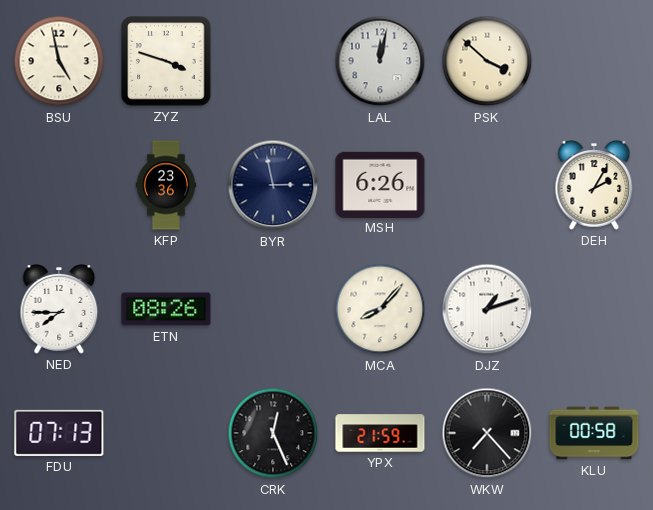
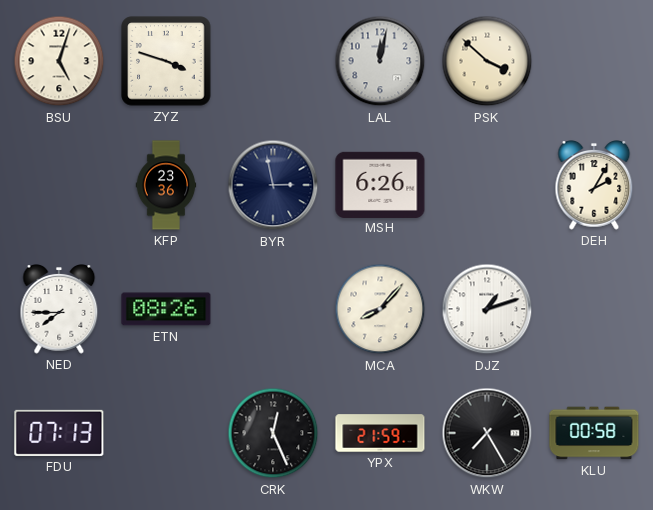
BSU: 4:58 -> 5:03
WKW: 7:23 -> 7:25
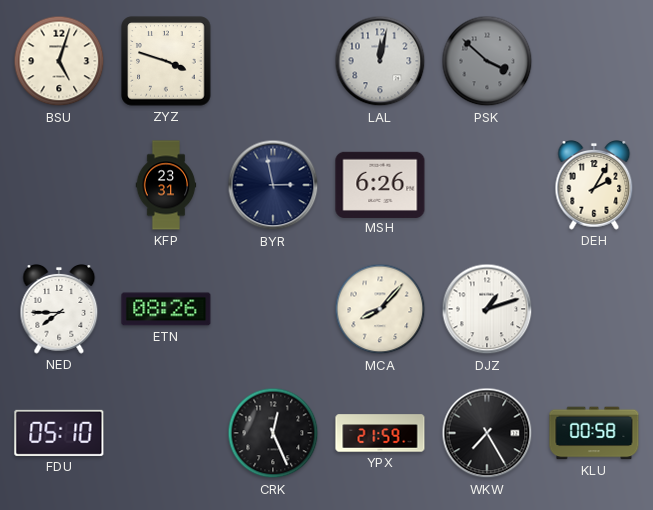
PSK dial: cream -> grey
KFP: 23:36 -> 23:31
FDU: 07:13 -> 05:10
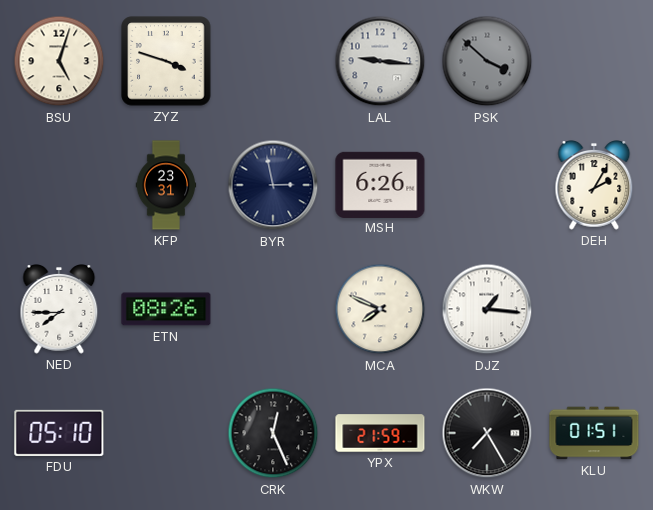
LAL: 12:02 -> 9:16
MCA: 8:07 -> 7:49
DJZ: 1:12 -> 1:16
KLU: 00:58 -> 01:51
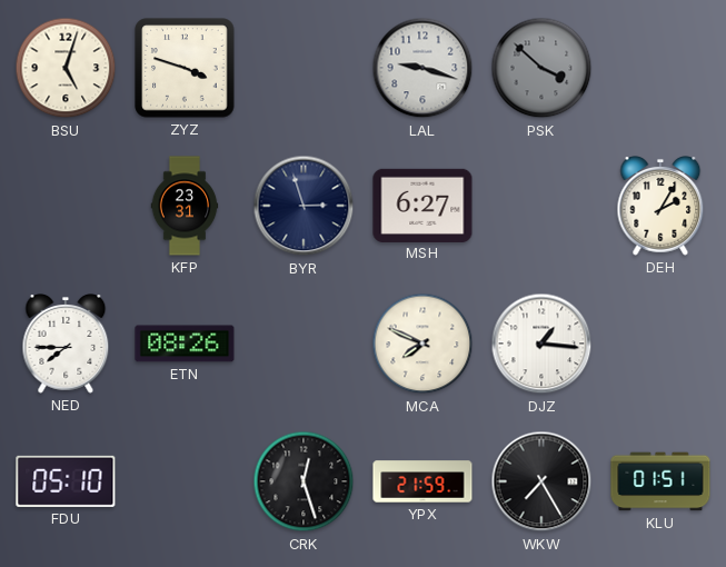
LAL: 9:16 -> 9:18
BYR: 2:58 -> 2:57
MSH: 6:26 -> 6:27
CRK: 12:26 -> 12:27
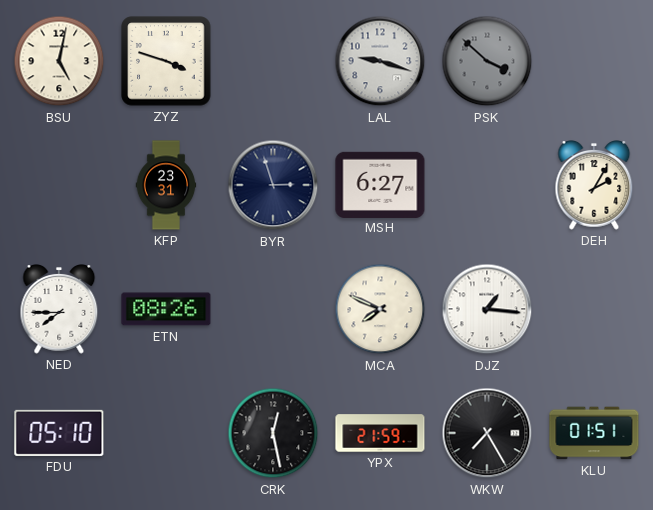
BSU: 5:03 -> 5:02
CRK: 12:27 -> 12:28
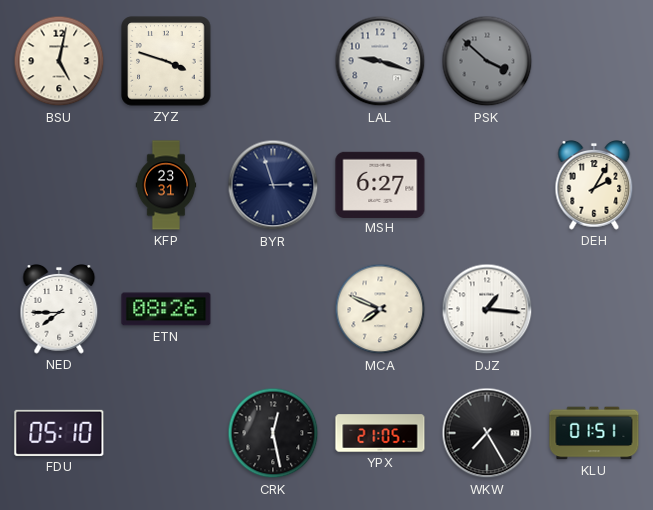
YPX: 21:59 -> 21:05
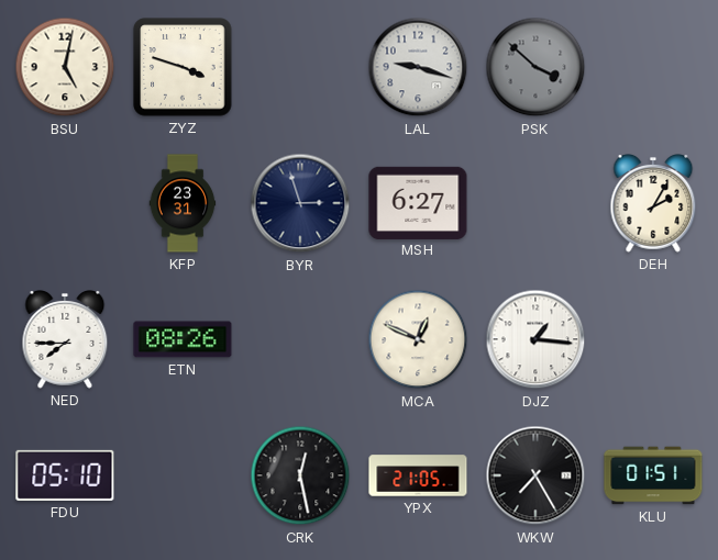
MCA: 7:49 -> 12:49
